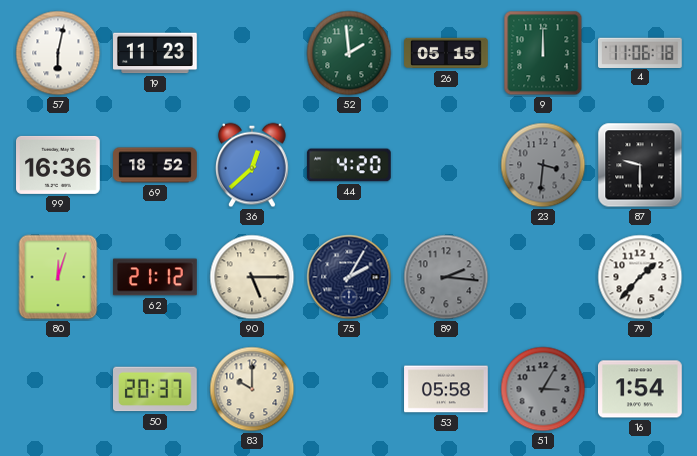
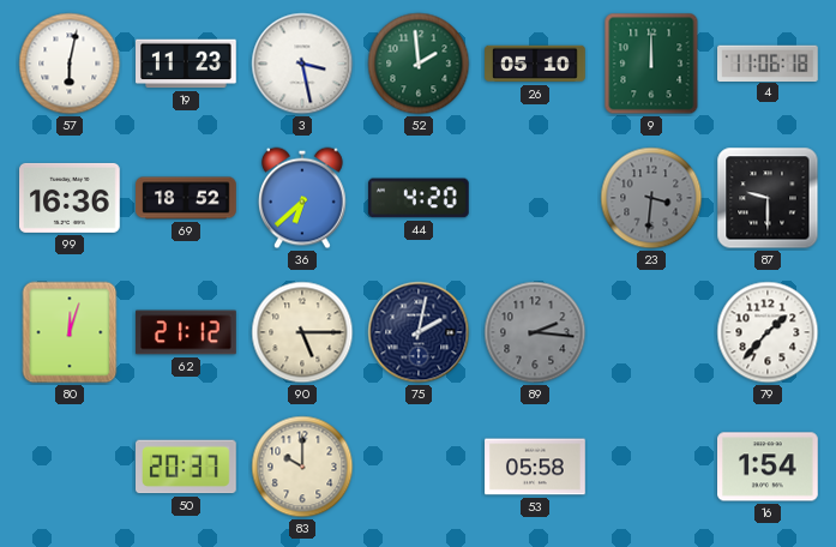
3: none -> 3:28
26: 05:15 -> 05:10
36: 12:38 -> 6:38
75: 2:05 -> 2:02
51: 3:05 -> none
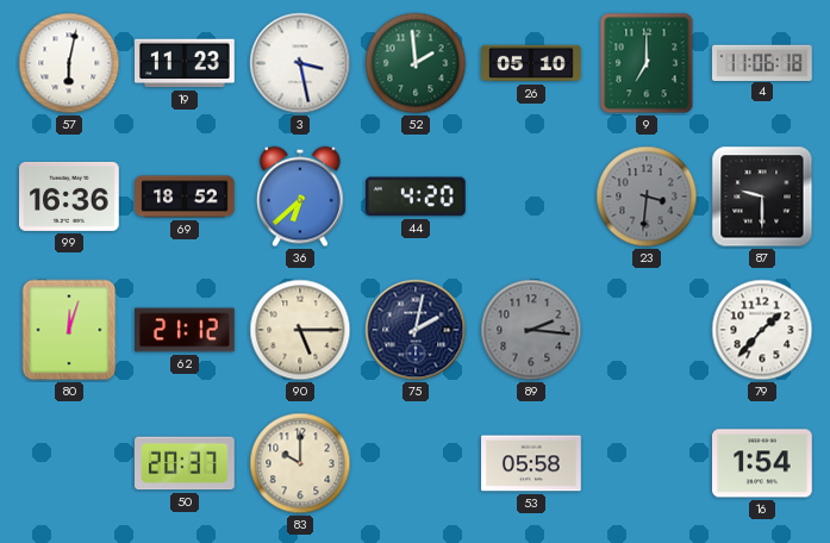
9: 12:00 -> 7:00
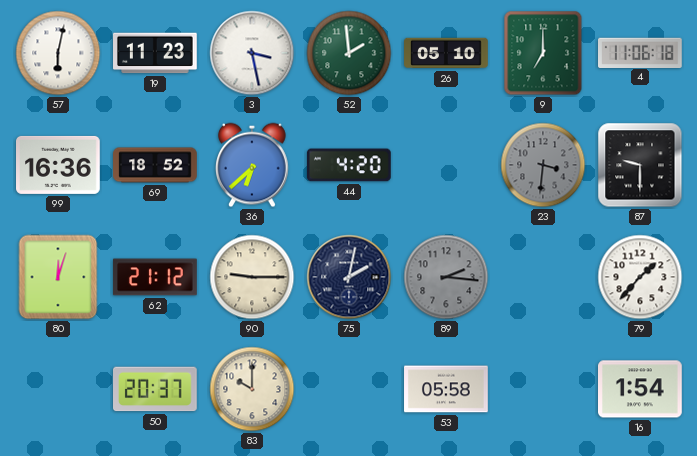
90: 5:15 -> 9:15
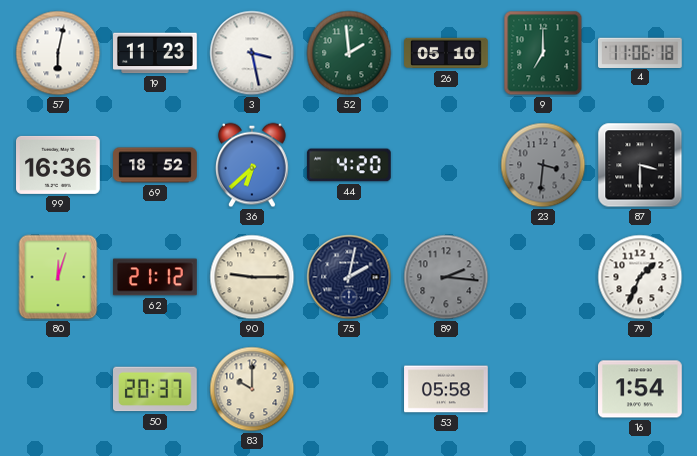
87: 9:30 -> 3:30
79: 1:37 -> 1:34
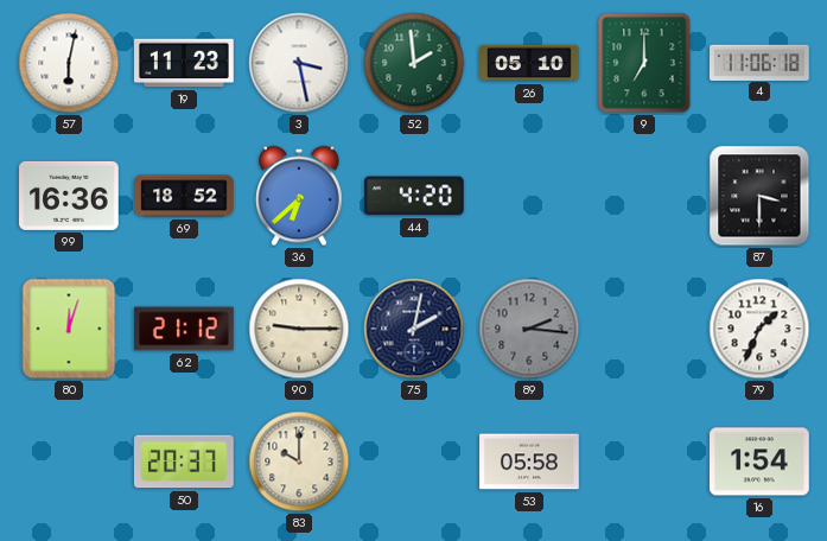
23: 3:31 -> none
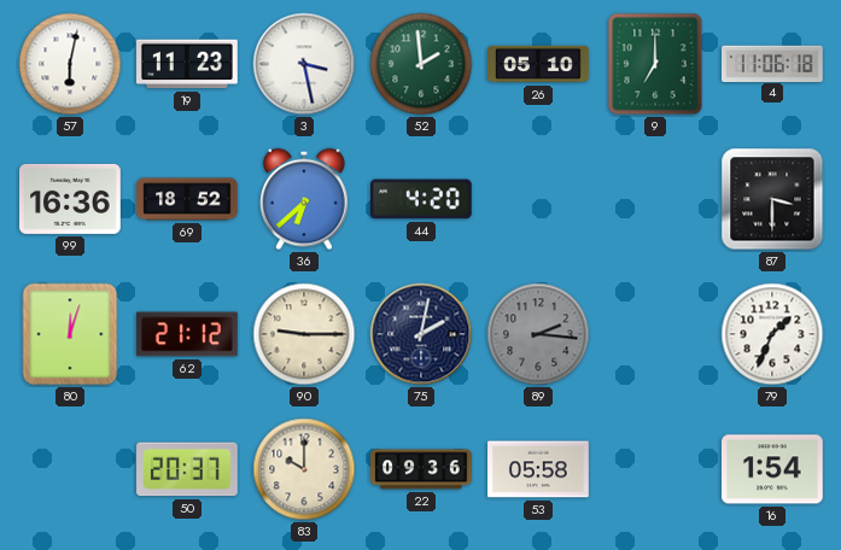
22: none -> 09:36
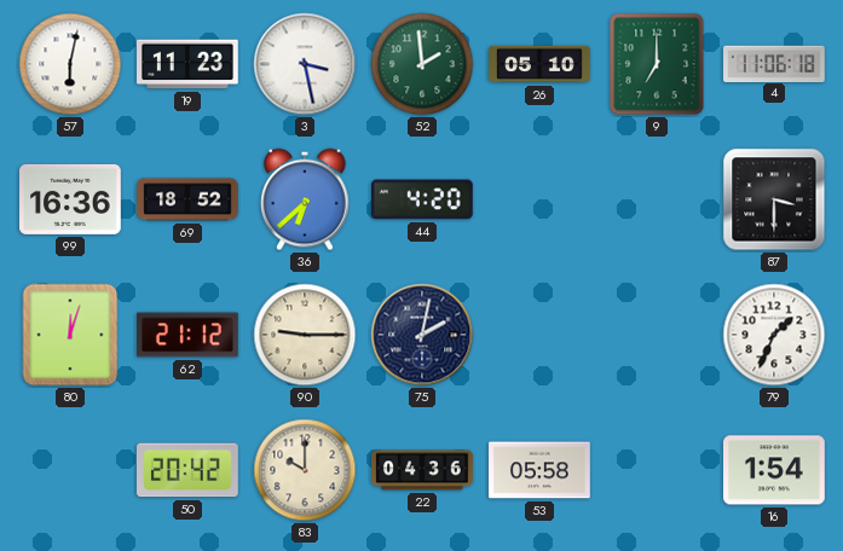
89: 2:16 -> none
50: 20:37 -> 20:42
22: 09:36 -> 04:36
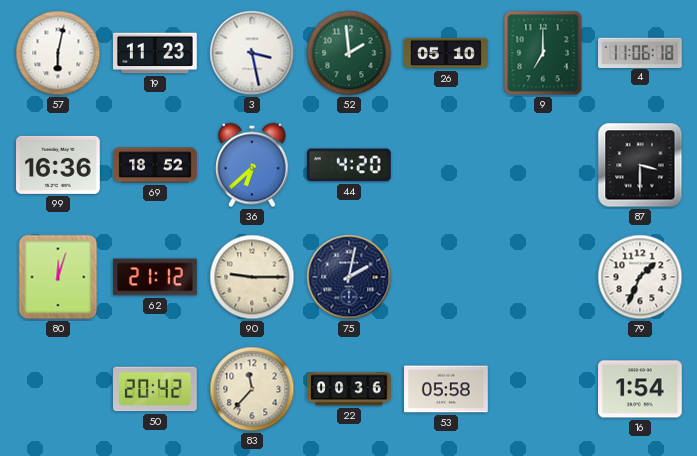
83: 10:00 -> 11:37
22: 04:36 -> 00:36
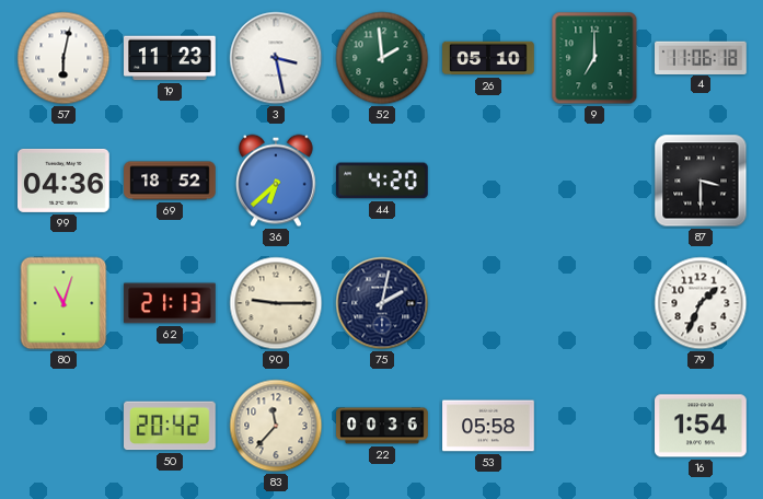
99: 16:36 -> 04:36
80: 12:03 -> 11:03
62: 21:12 -> 21:13
